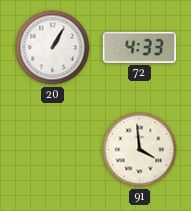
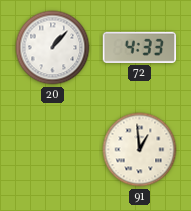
20: 1:05 -> 1:07
91: 3:59 -> 12:59
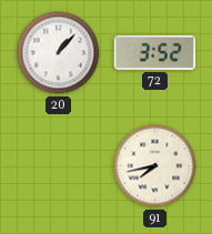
72: 4:33 -> 3:52
91: 12:59 -> 7:43
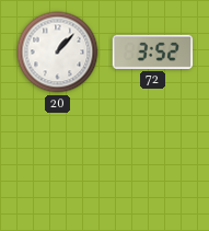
91: 7:43 -> none
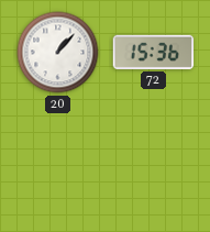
72: 3:52 -> 15:36
